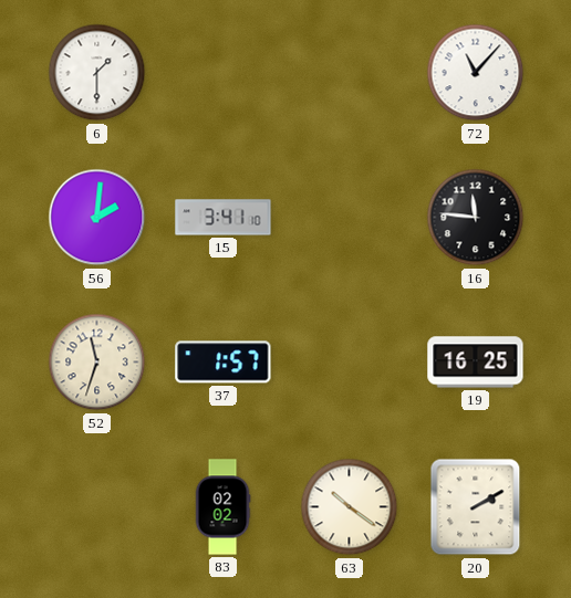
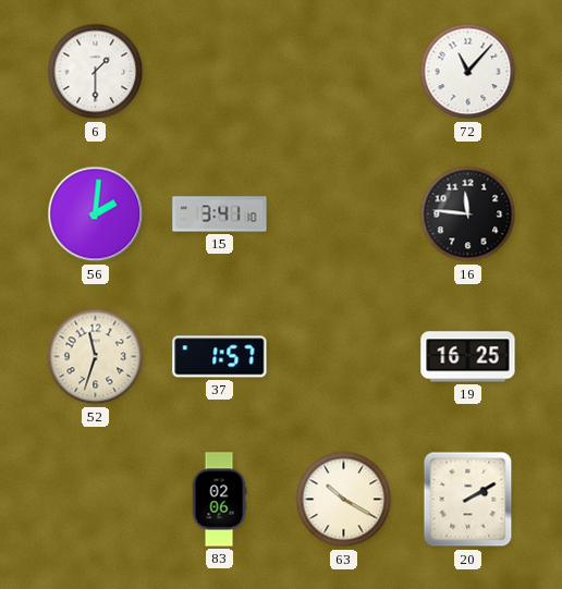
83: 02:02 -> 02:06
63: 10:21 -> 10:20
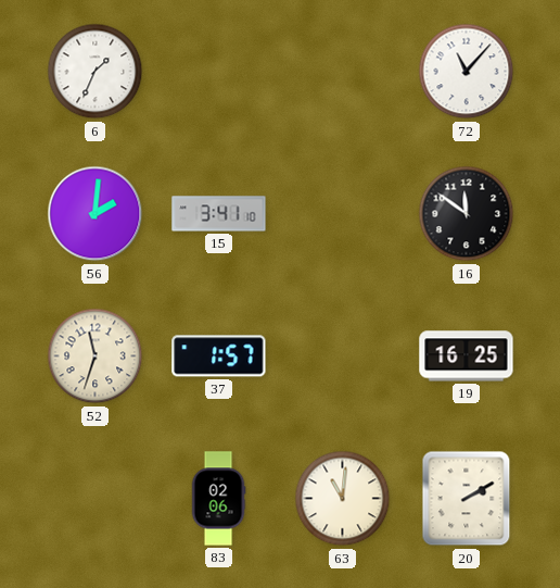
6: 1:30 -> 1:34
16: 11:46 -> 11:51
63: 10:20 -> 11:01
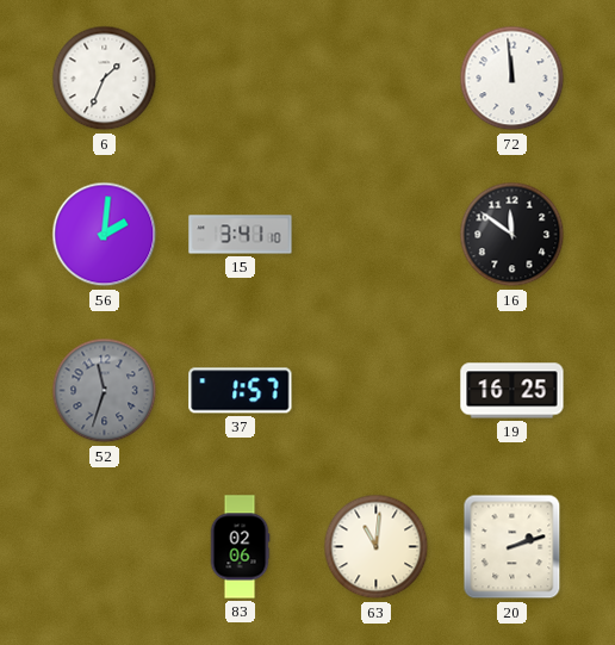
72: 11:07 -> 11:59
52 dial: cream -> grey
20: 2:10 -> 2:12
